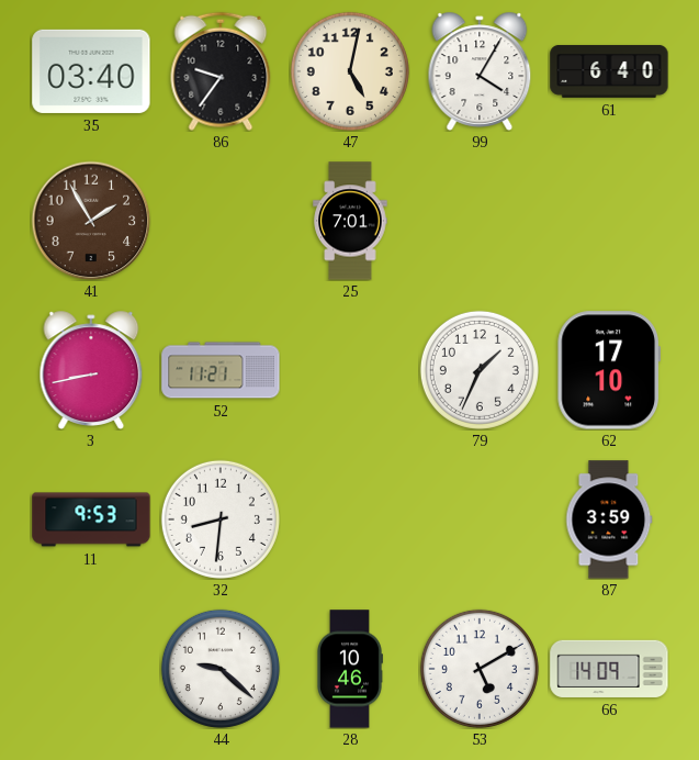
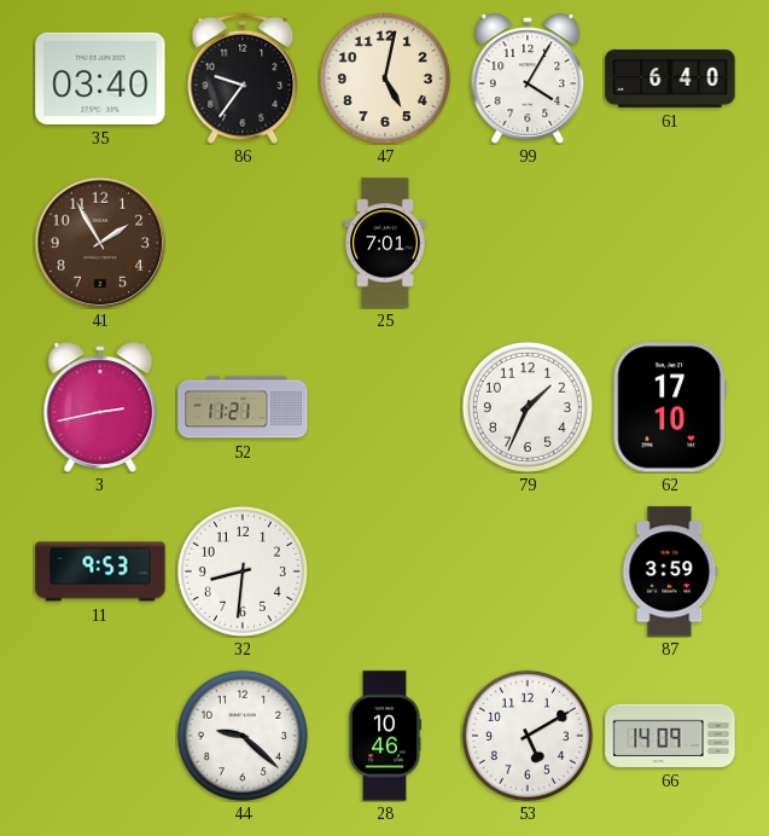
3: 8:43 -> 2:43
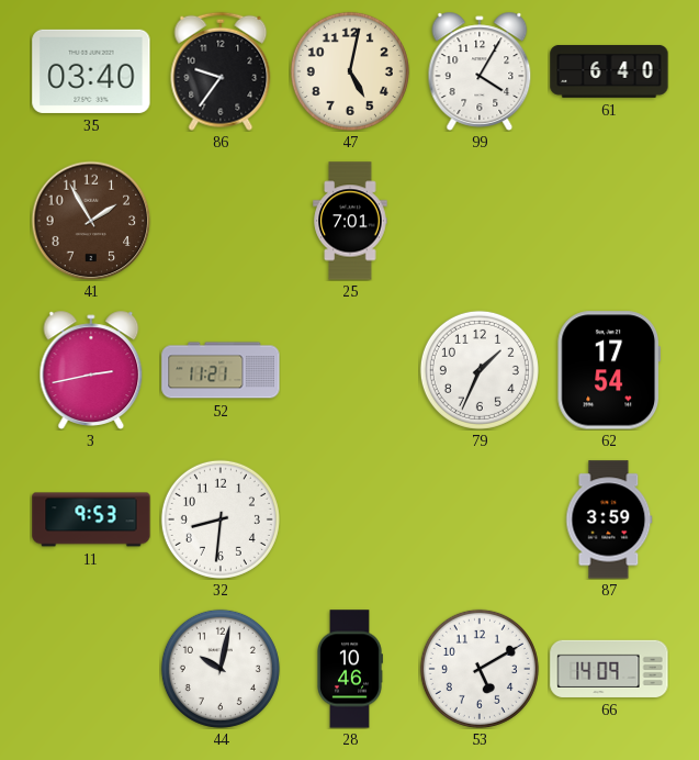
62: 17:10 -> 17:54
44: 9:22 -> 10:02
